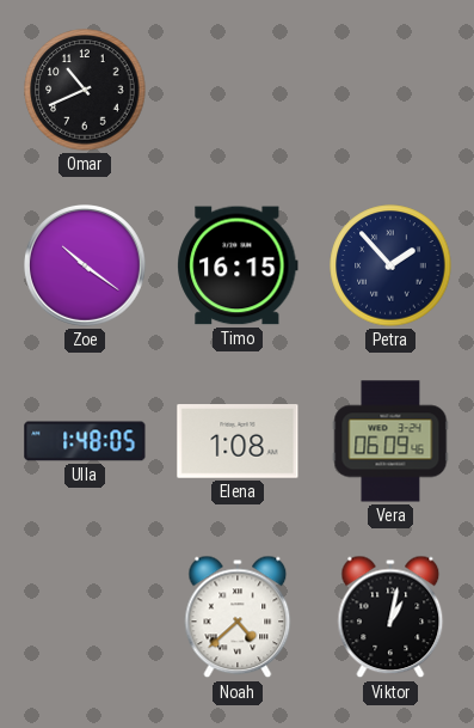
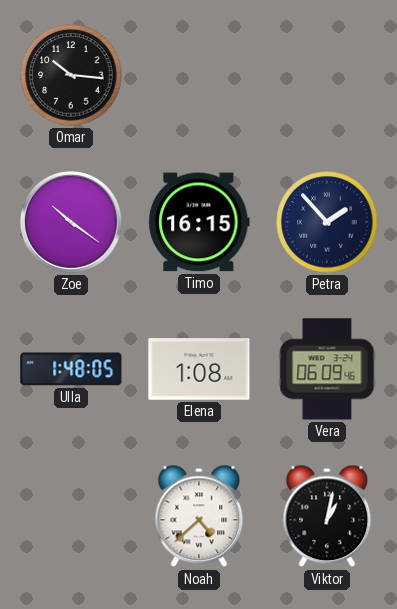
Omar: 10:41 -> 10:16
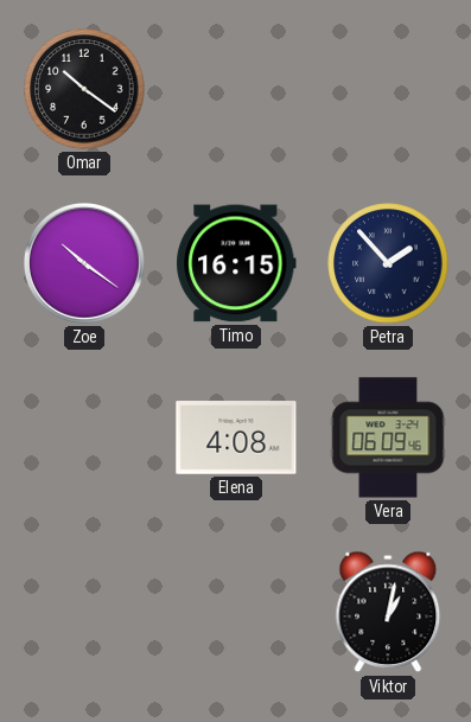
Omar: 10:16 -> 10:21
Ulla: 1:48 -> none
Elena: 1:08 -> 4:08
Noah: 4:38 -> none
